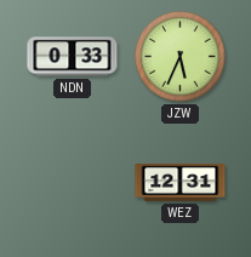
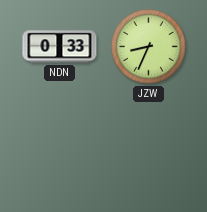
JZW: 5:34 -> 8:34
WEZ: 12:31 -> none
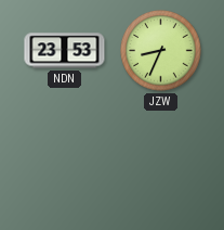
NDN: 0:33 -> 23:53
